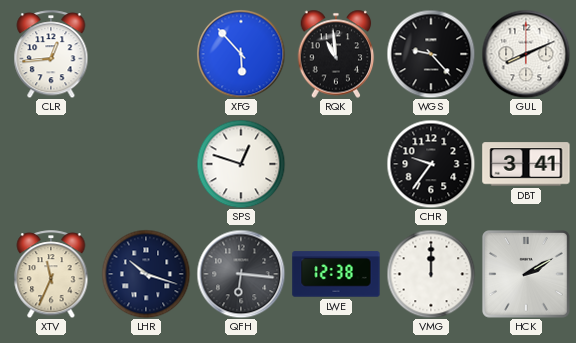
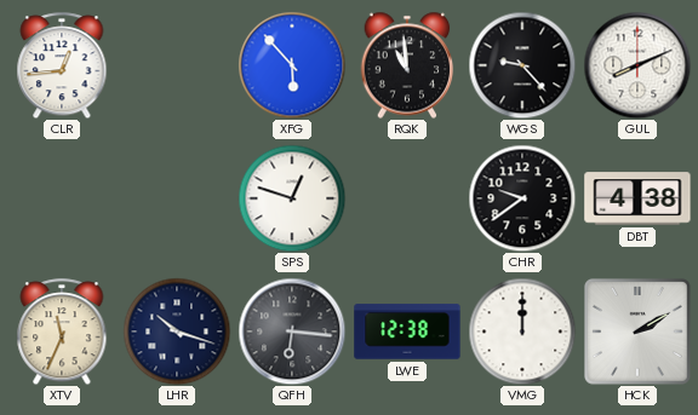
CHR: 9:36 -> 9:39
DBT: 3:41 -> 4:38
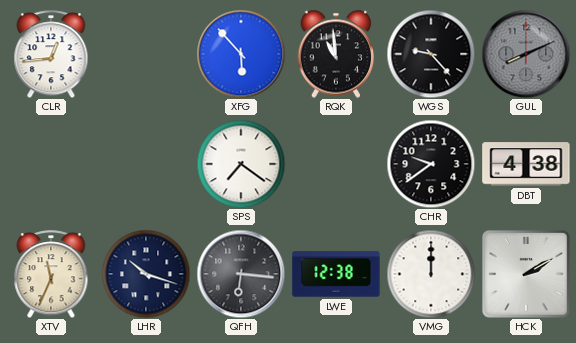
GUL dial: white -> grey
SPS: 12:48 -> 7:21
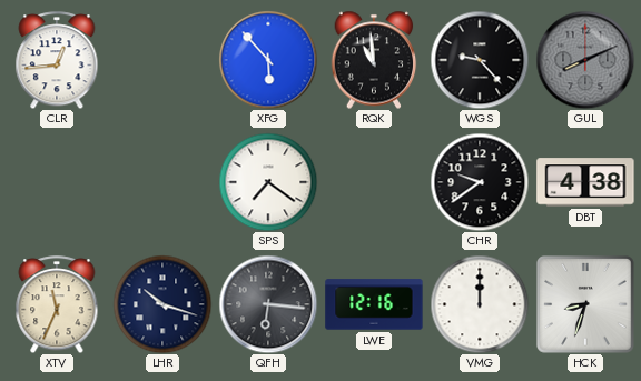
LWE: 12:38 -> 12:16
HCK: 2:10 -> 8:33
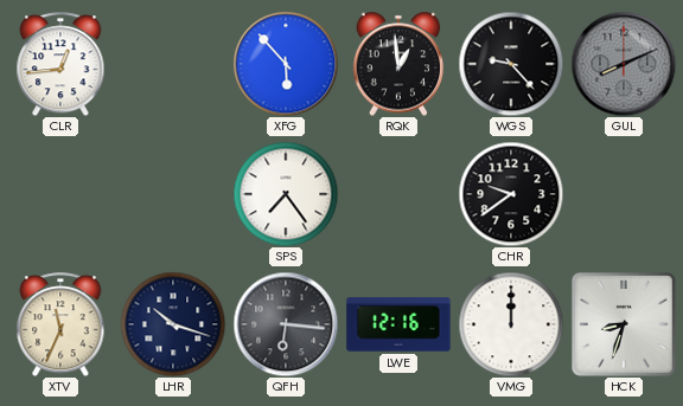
RQK: 10:59 -> 12:59
SPS: 7:21 -> 7:24
DBT: 4:38 -> none
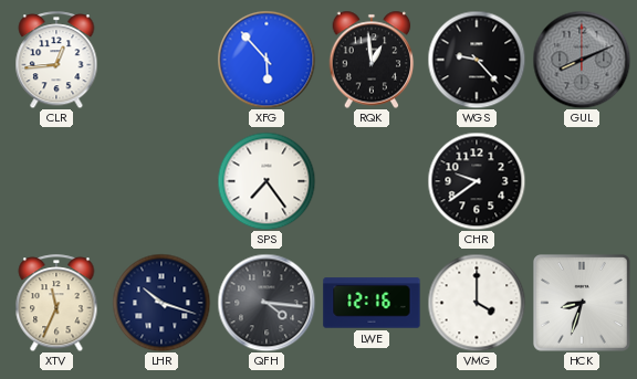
QFH: 6:16 -> 4:16
VMG: 12:00 -> 4:00
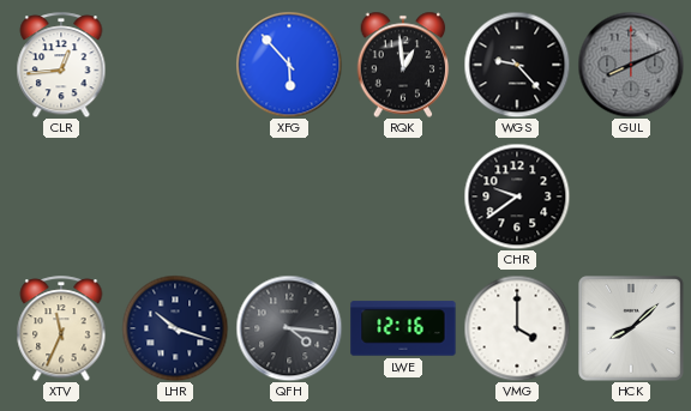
SPS: 7:24 -> none
HCK: 8:33 -> 8:08
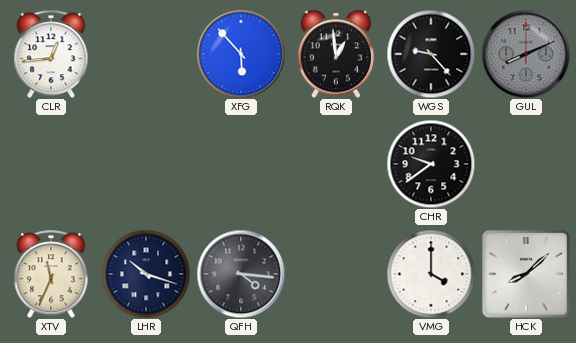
LWE: 12:16 -> none
